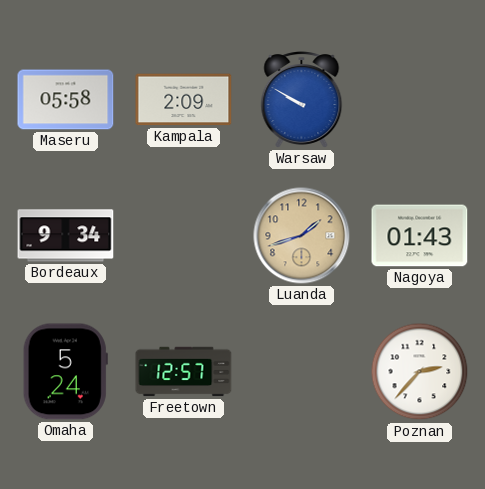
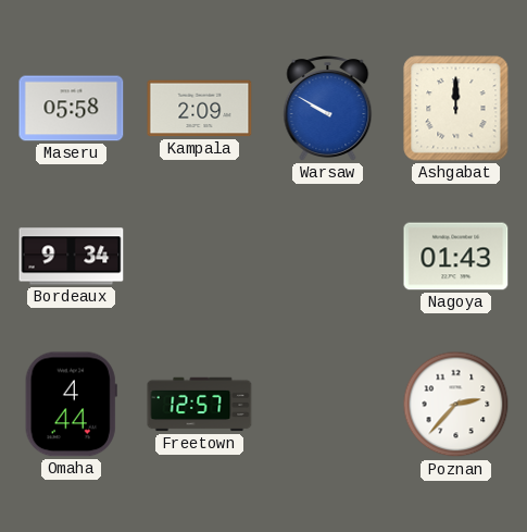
Ashgabat: none -> 12:00
Luanda: 1:42 -> none
Omaha: 5:24 -> 4:44
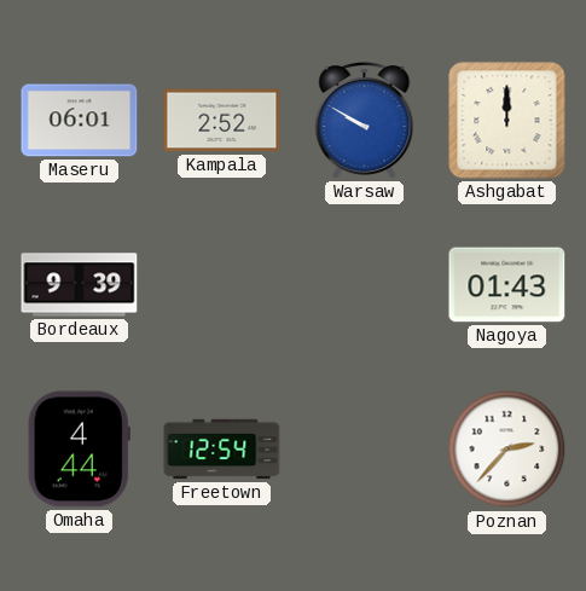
Maseru: 05:58 -> 06:01
Kampala: 2:09 -> 2:52
Bordeaux: 9:34 -> 9:39
Freetown: 12:57 -> 12:54
